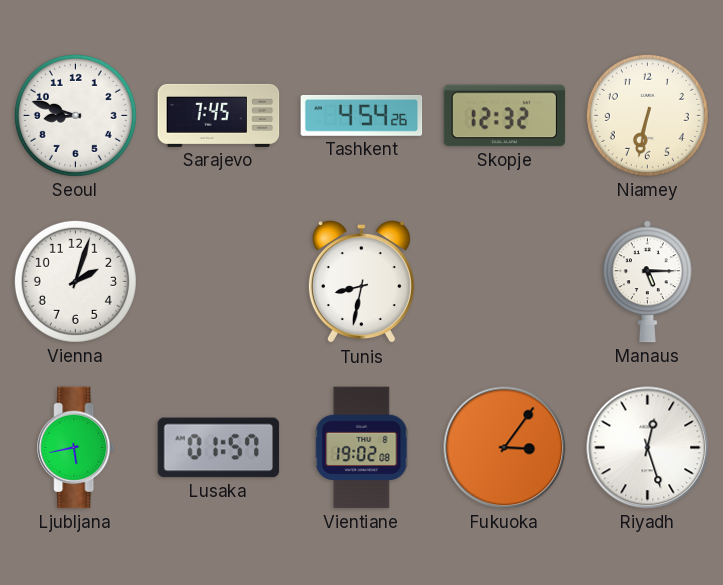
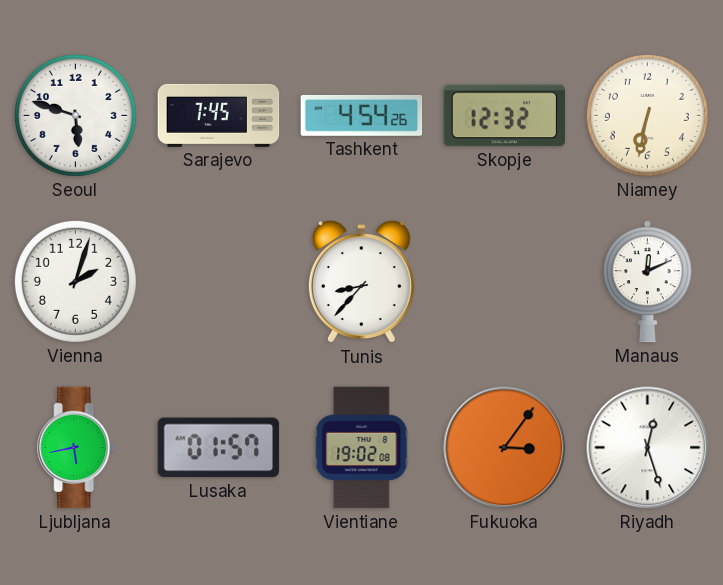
Seoul: 8:48 -> 5:48
Tunis: 8:32 -> 8:37
Manaus: 5:15 -> 12:11
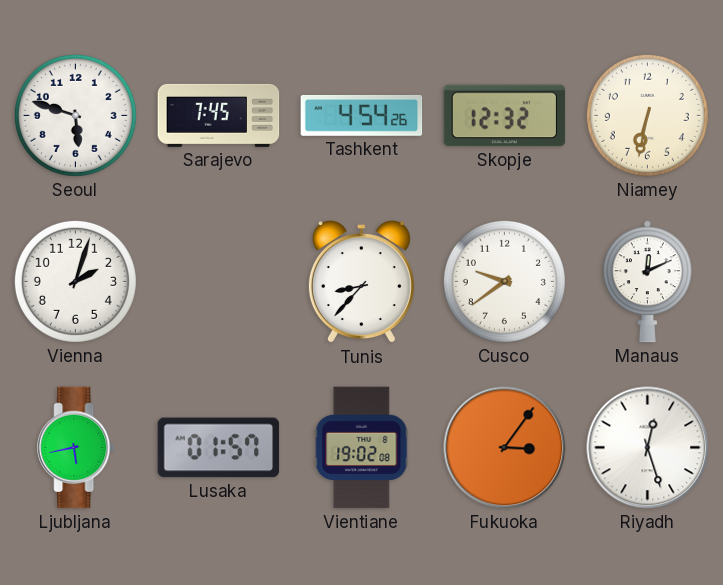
Cusco: none -> 9:39
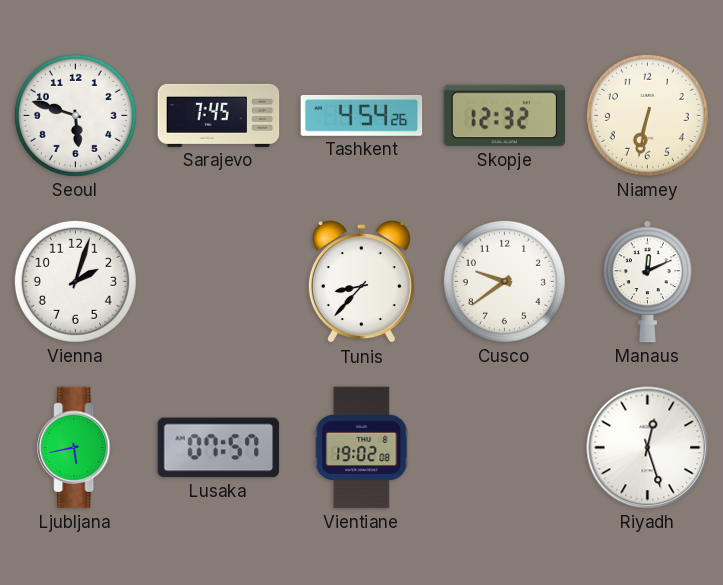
Lusaka: 01:57 -> 07:57
Fukuoka: 3:06 -> none
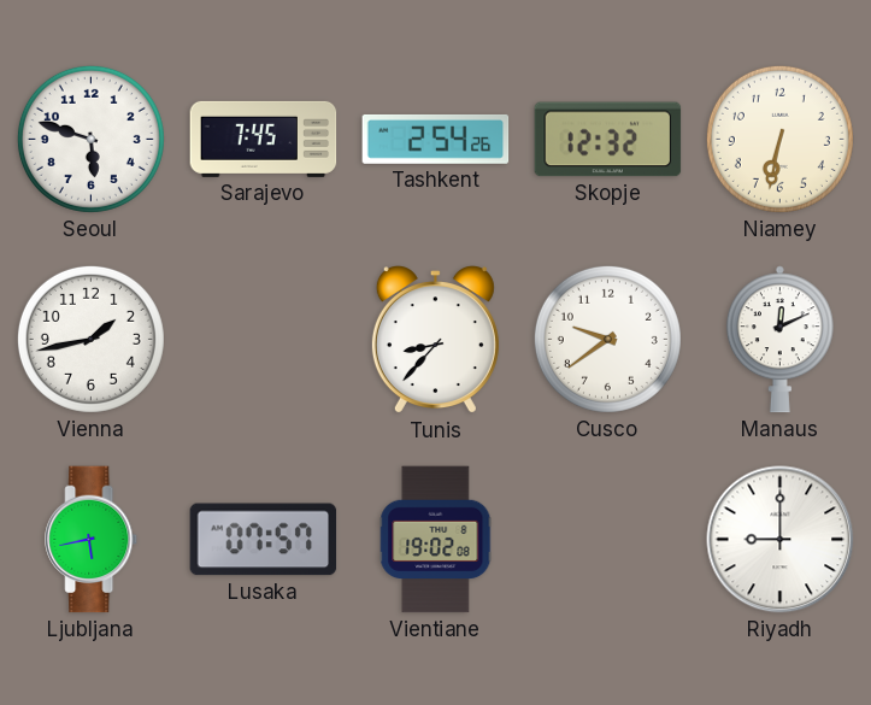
Tashkent: 4:54 -> 2:54
Vienna: 2:03 -> 1:43
Riyadh: 12:27 -> 9:00
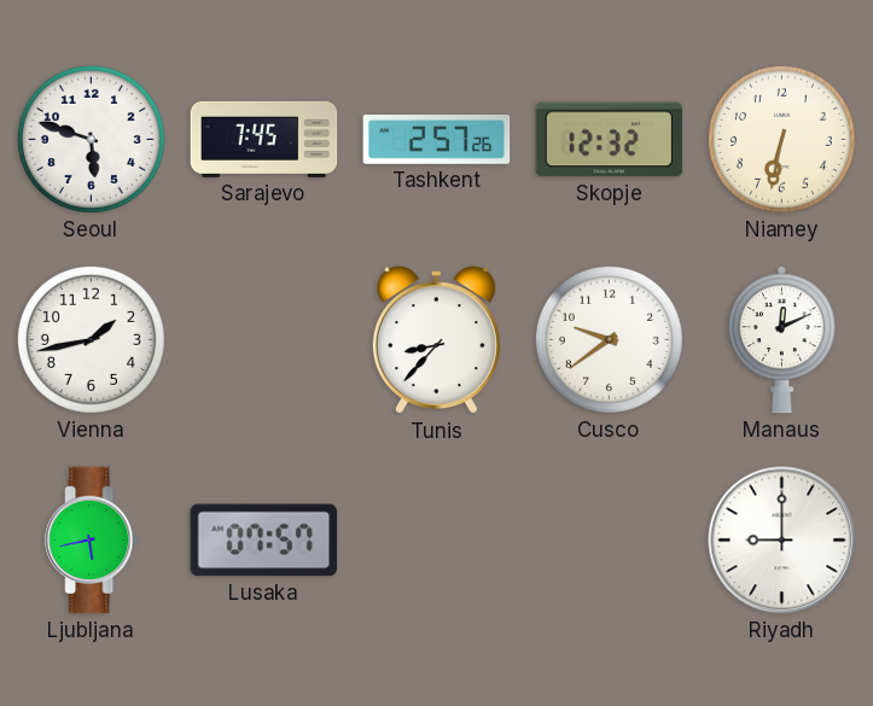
Tashkent: 2:54 -> 2:57
Vientiane: 19:02 -> none
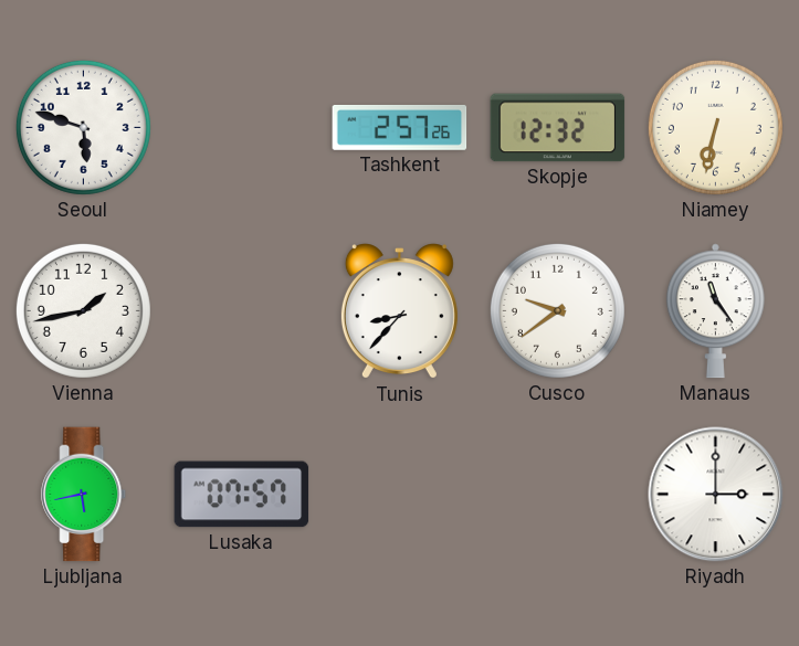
Sarajevo: 7:45 -> none
Manaus: 12:11 -> 11:24
Riyadh: 9:00 -> 3:00
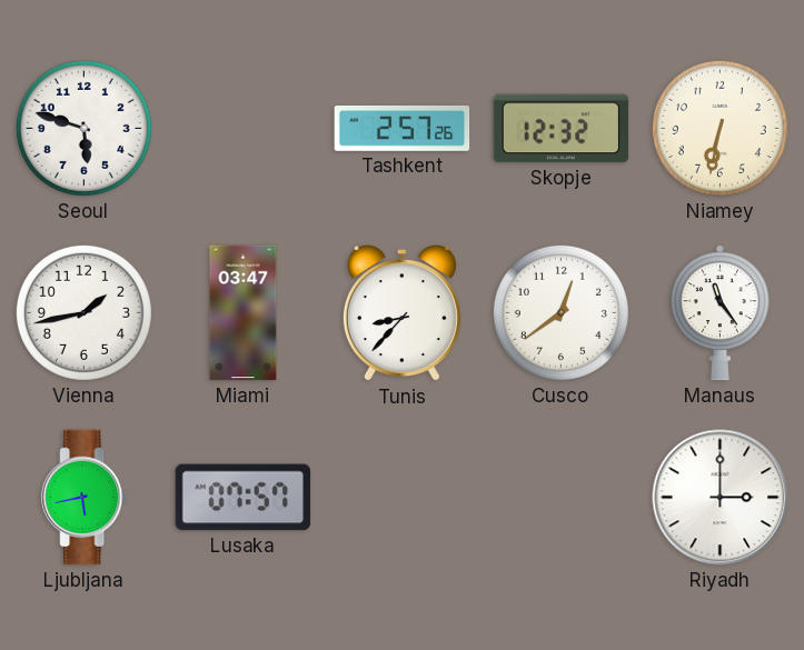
Miami: none -> 03:47
Cusco: 9:39 -> 12:39
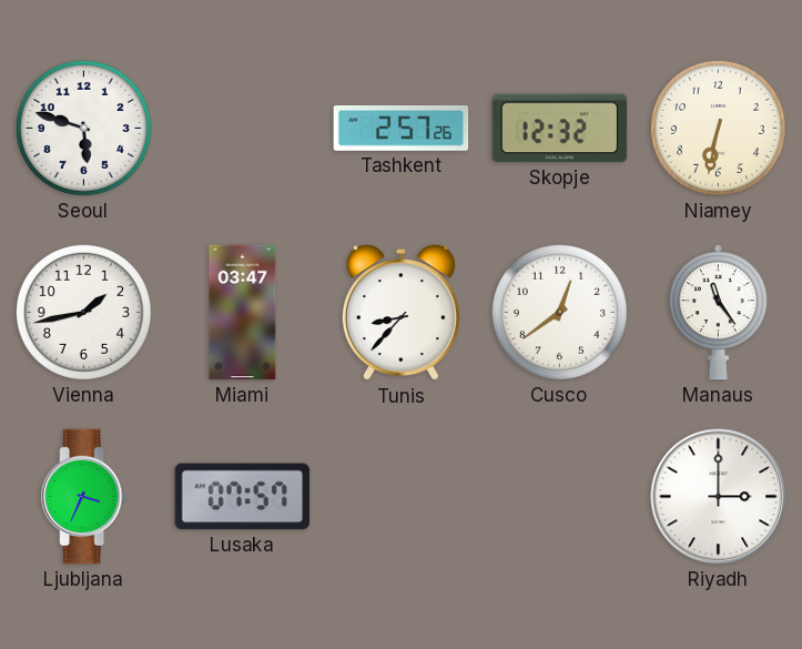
Ljubljana: 5:43 -> 3:34
